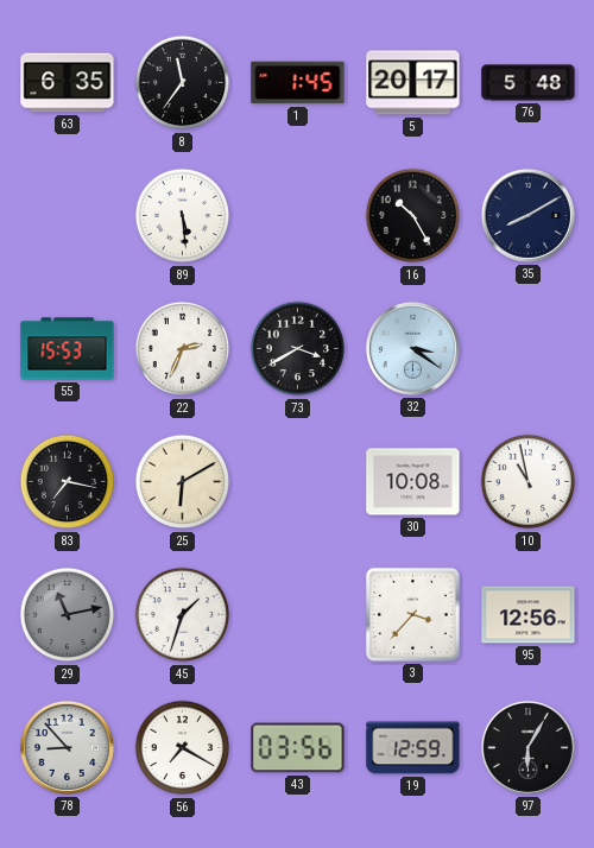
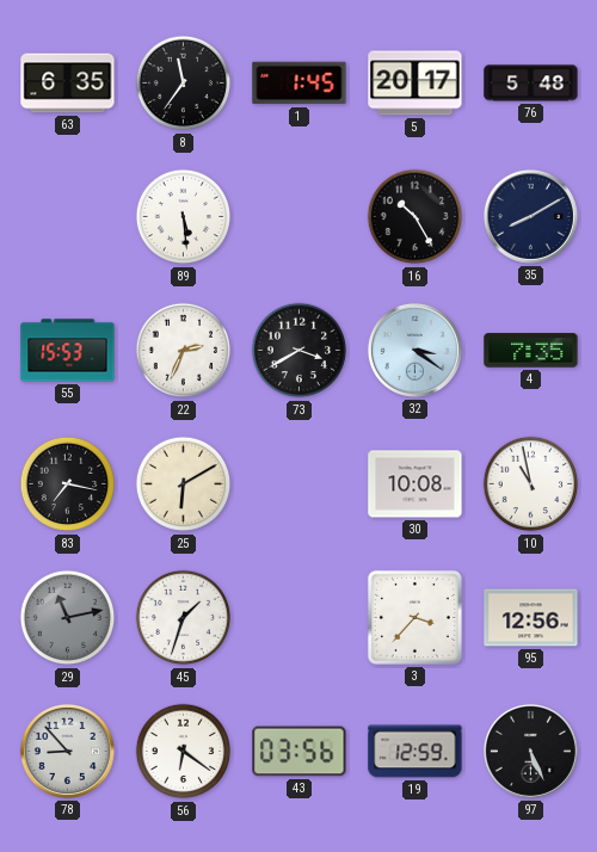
4: none -> 7:35
56: 7:20 -> 6:21
97: 6:05 -> 5:26
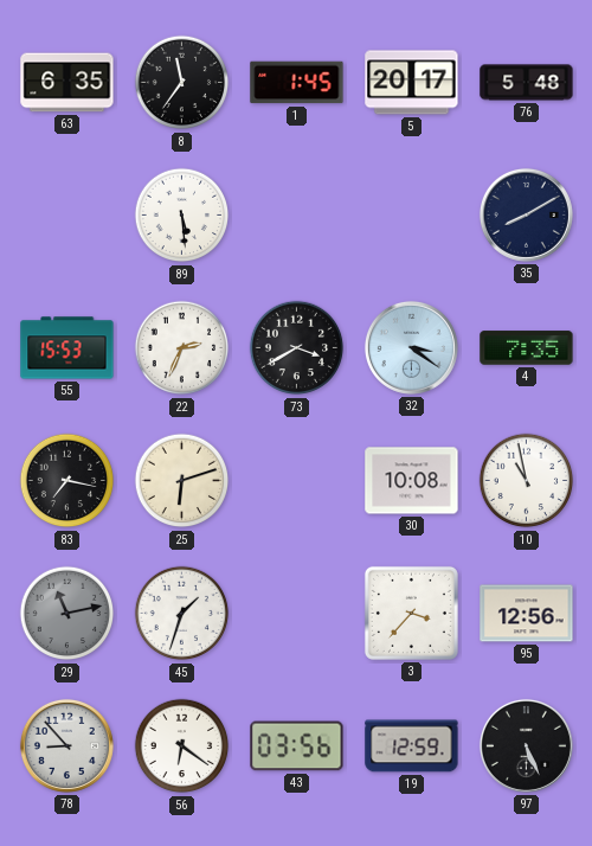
16: 10:25 -> none
25: 6:10 -> 6:12
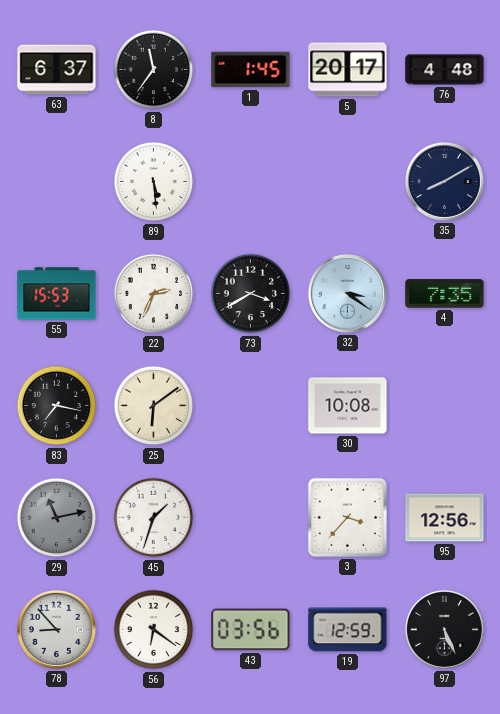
63: 6:35 -> 6:37
76: 5:48 -> 4:48
25: 6:12 -> 6:09
10: 10:58 -> none
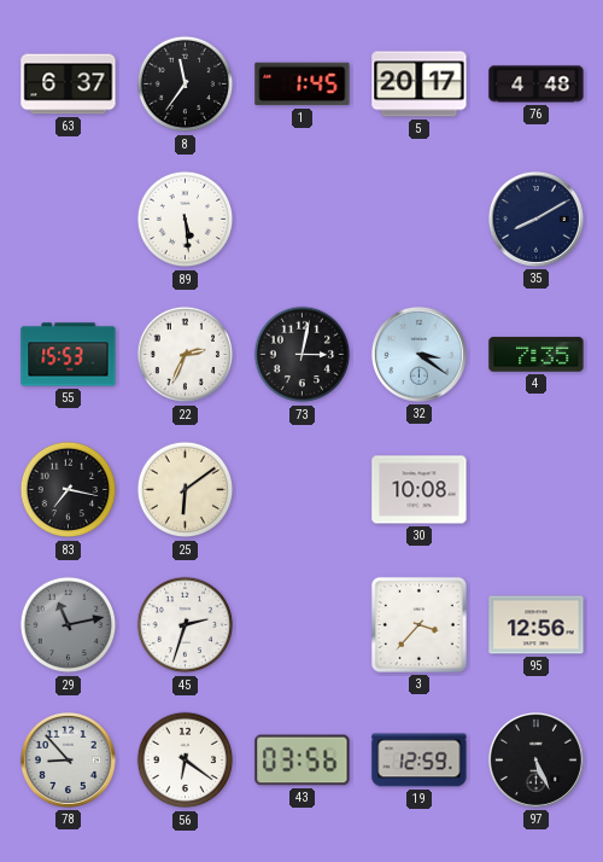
73: 3:40 -> 3:02
45: 1:33 -> 2:33
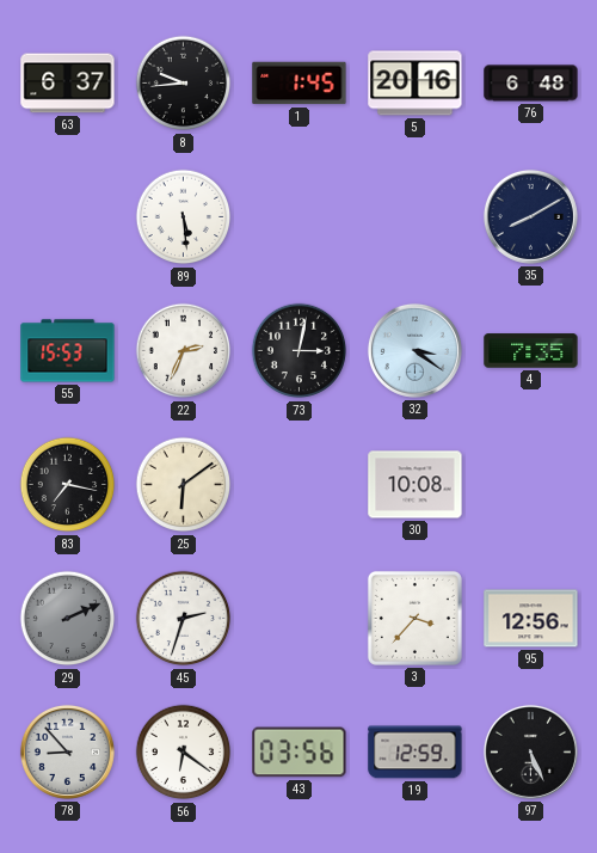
8: 11:36 -> 9:44
5: 20:17 -> 20:16
76: 4:48 -> 6:48
29: 11:13 -> 2:11
